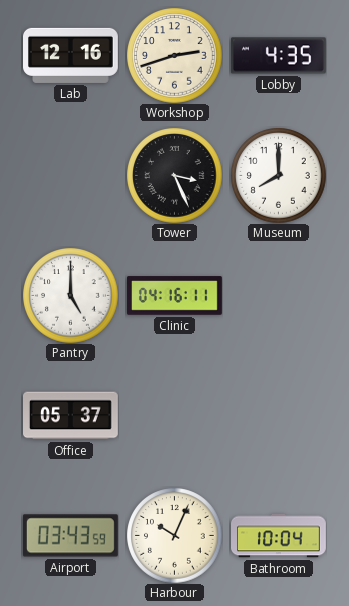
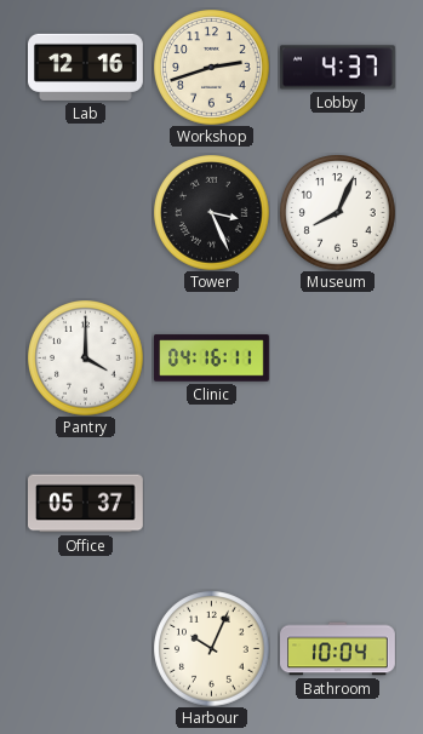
Lobby: 4:35 -> 4:37
Museum: 8:00 -> 8:04
Pantry: 5:00 -> 4:00
Airport: 03:43 -> none
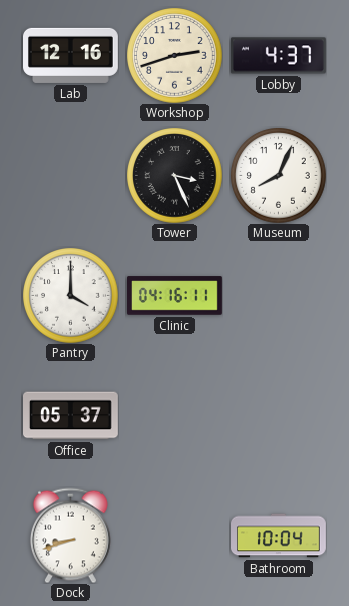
Dock: none -> 8:42
Harbour: 10:04 -> none
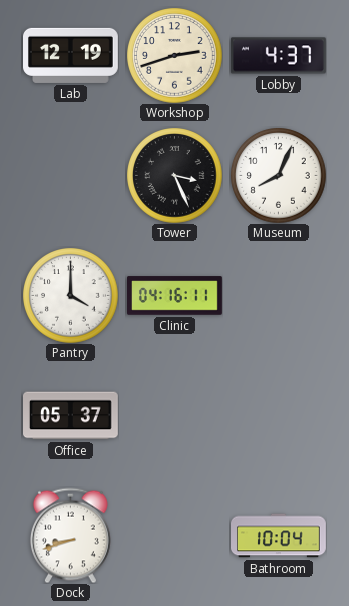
Lab: 12:16 -> 12:19
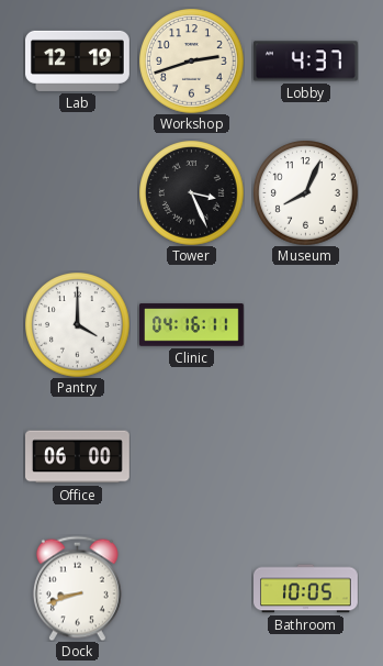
Office: 05:37 -> 06:00
Bathroom: 10:04 -> 10:05
